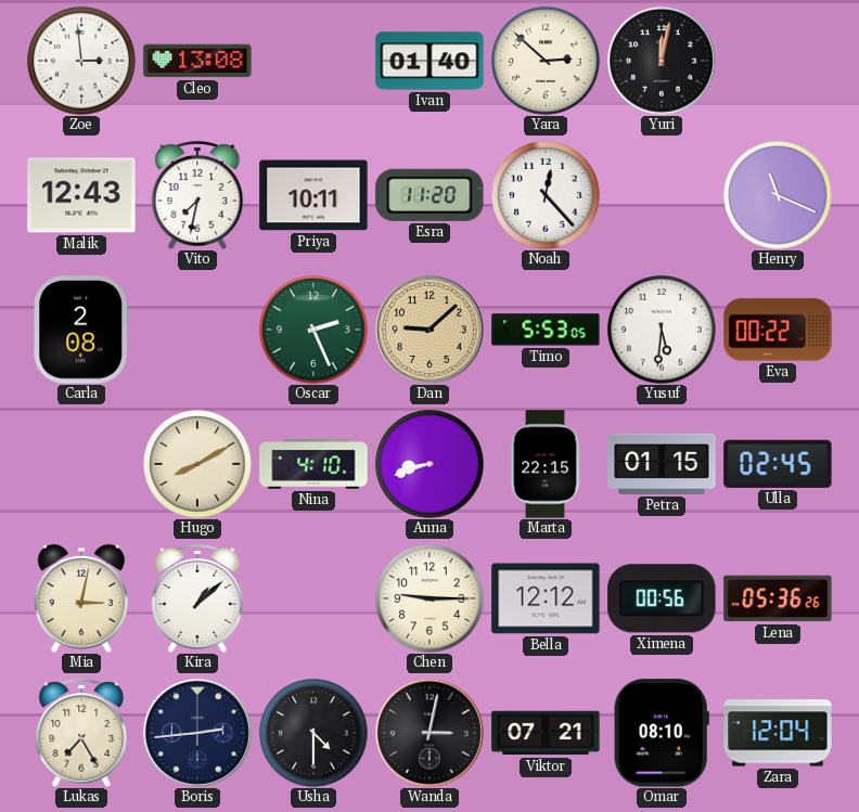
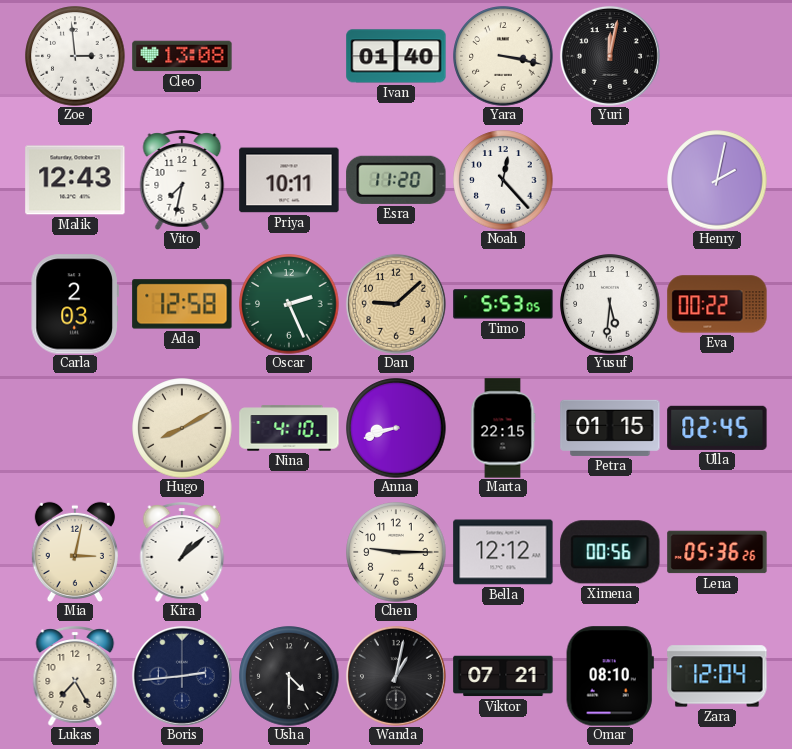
Yara: 2:52 -> 3:17
Henry: 11:19 -> 2:02
Carla: 2:08 -> 2:03
Ada: none -> 12:58
Wanda: 3:02 -> 1:02
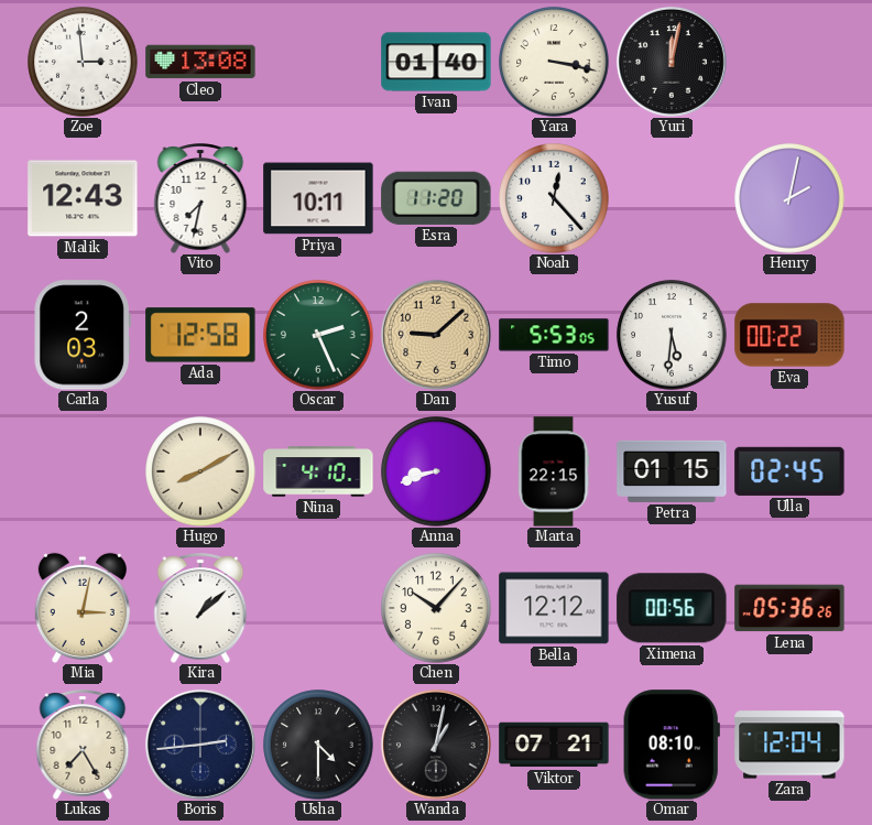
Chen: 9:15 -> 10:07
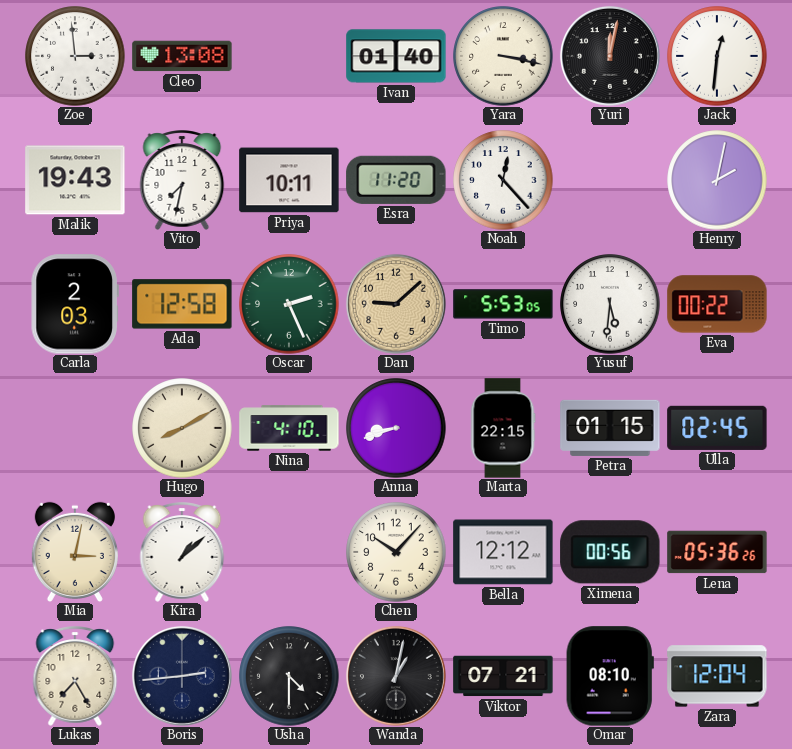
Jack: none -> 12:31
Malik: 12:43 -> 19:43
